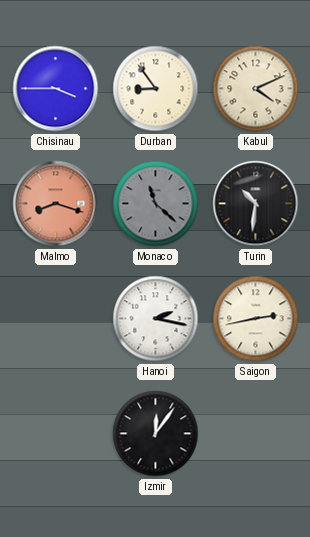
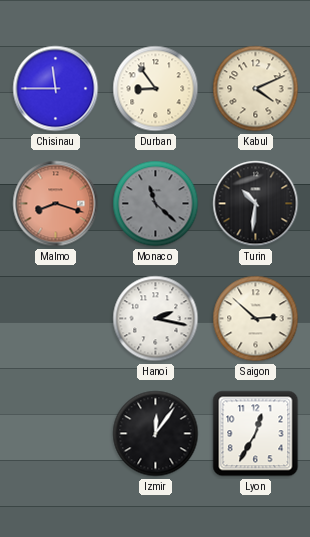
Chisinau: 3:45 -> 11:45
Saigon: 2:43 -> 2:52
Lyon: none -> 12:35
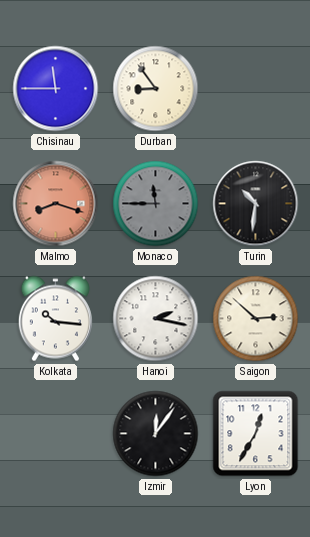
Kabul: 4:11 -> none
Monaco: 11:22 -> 11:45
Kolkata: none -> 10:16
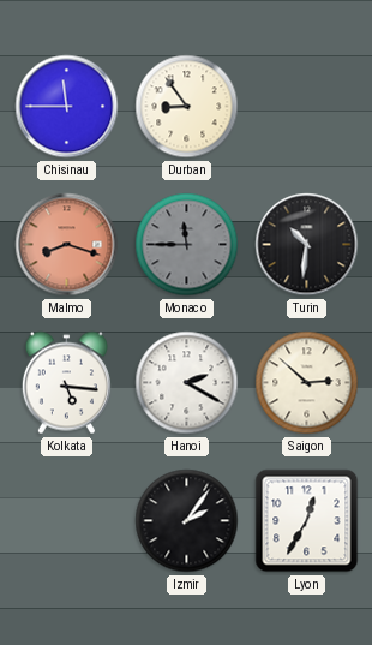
Kolkata: 10:16 -> 5:16
Hanoi: 2:17 -> 2:20
Izmir: 12:06 -> 2:06
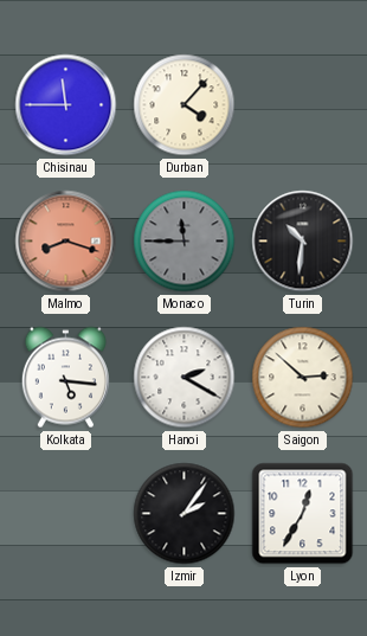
Durban: 8:54 -> 4:07
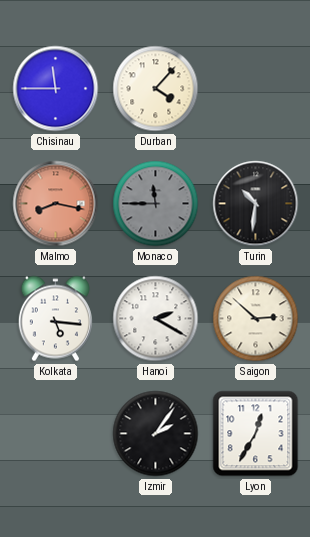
Malmo: 8:18 -> 8:17
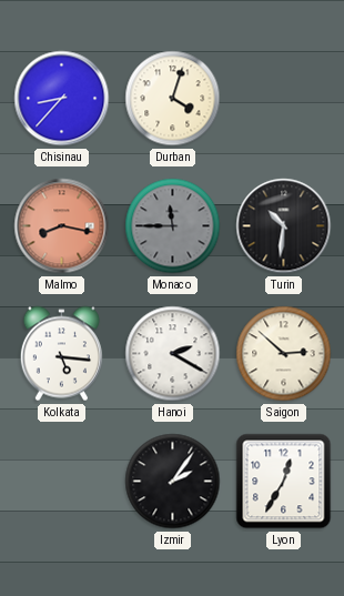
Chisinau: 11:45 -> 8:37
Durban: 4:07 -> 4:03
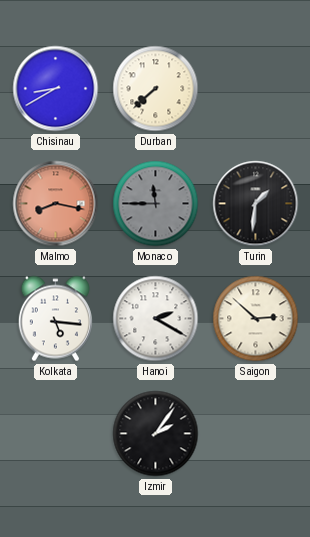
Chisinau: 8:37 -> 8:40
Durban: 4:03 -> 7:38
Turin: 10:31 -> 1:31
Lyon: 12:35 -> none
